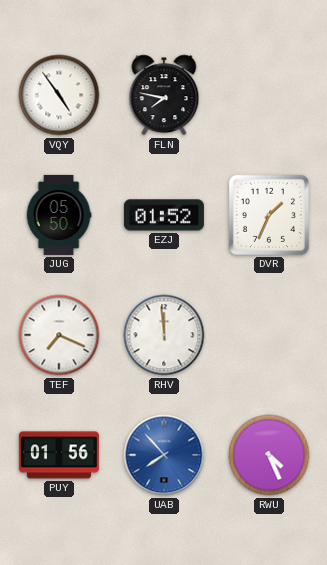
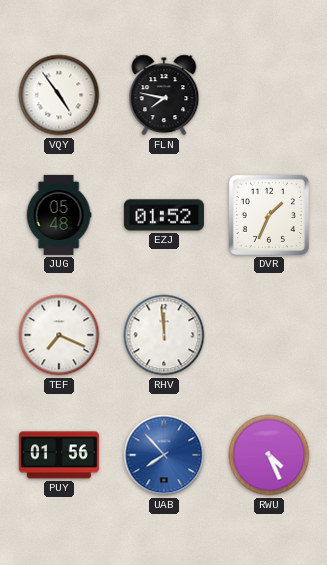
JUG: 05:50 -> 05:48
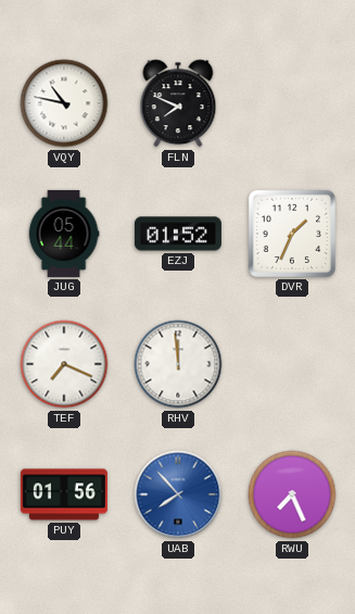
VQY: 4:54 -> 10:47
FLN: 7:47 -> 7:49
JUG: 05:48 -> 05:44
RWU: 4:26 -> 7:26
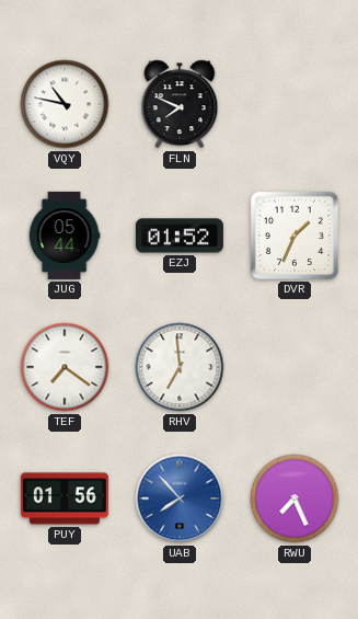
TEF: 7:19 -> 7:21
RHV: 11:59 -> 6:59
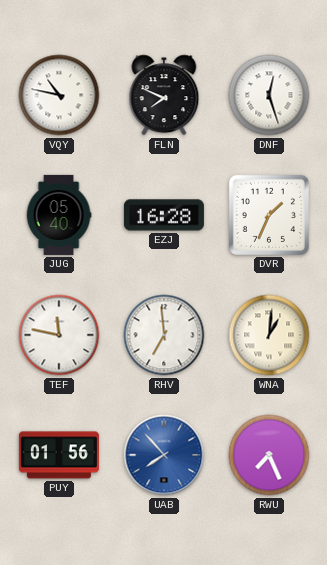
DNF: none -> 12:27
JUG: 05:44 -> 05:40
EZJ: 01:52 -> 16:28
TEF: 7:21 -> 11:47
WNA: none -> 1:01
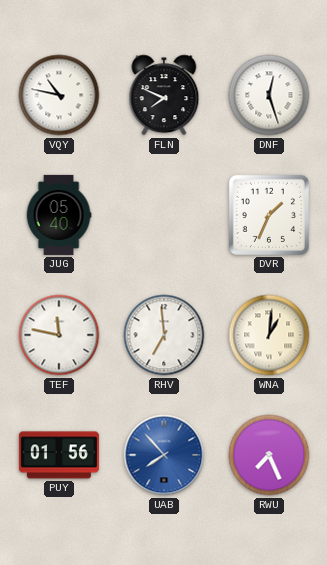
EZJ: 16:28 -> none
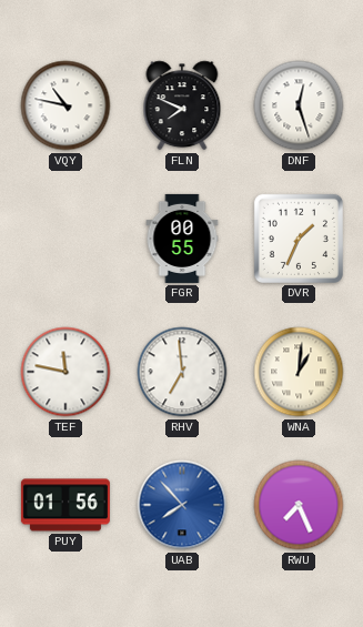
JUG: 05:40 -> none
FGR: none -> 00:55
